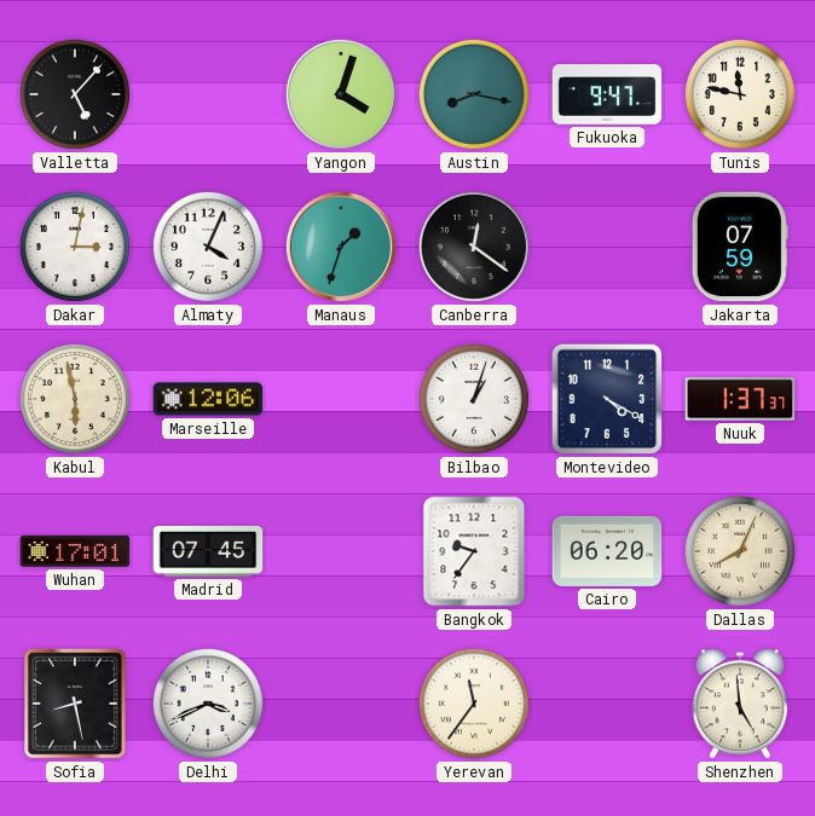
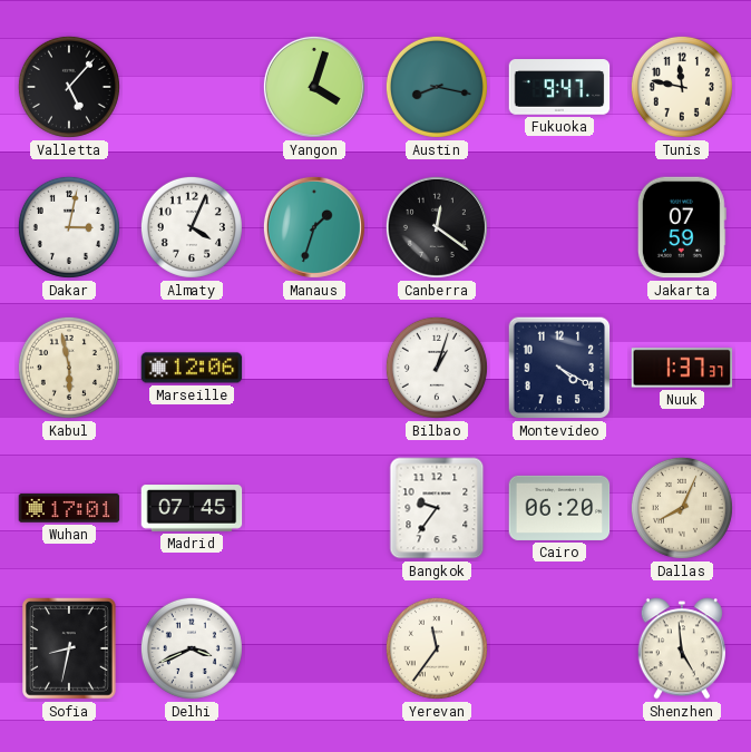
Sofia: 8:28 -> 8:32
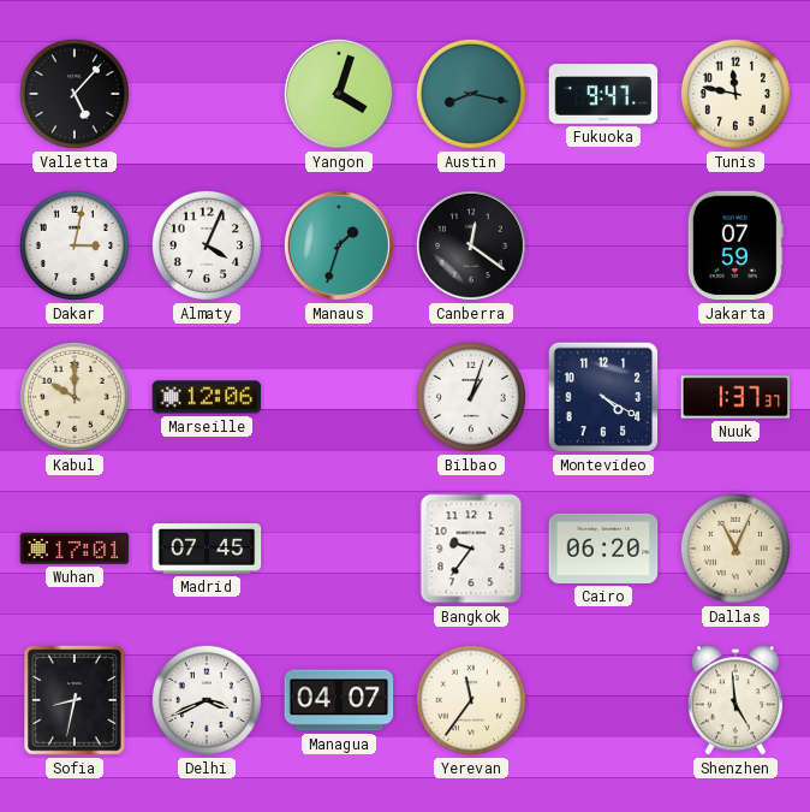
Kabul: 5:58 -> 10:00
Dallas: 8:04 -> 11:04
Managua: none -> 04:07
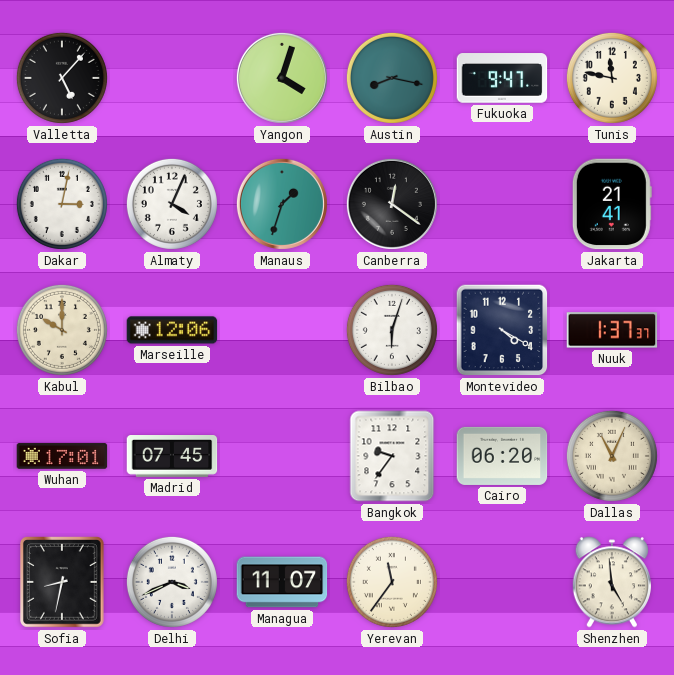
Jakarta: 07:59 -> 21:41
Bilbao: 1:03 -> 6:03
Managua: 04:07 -> 11:07
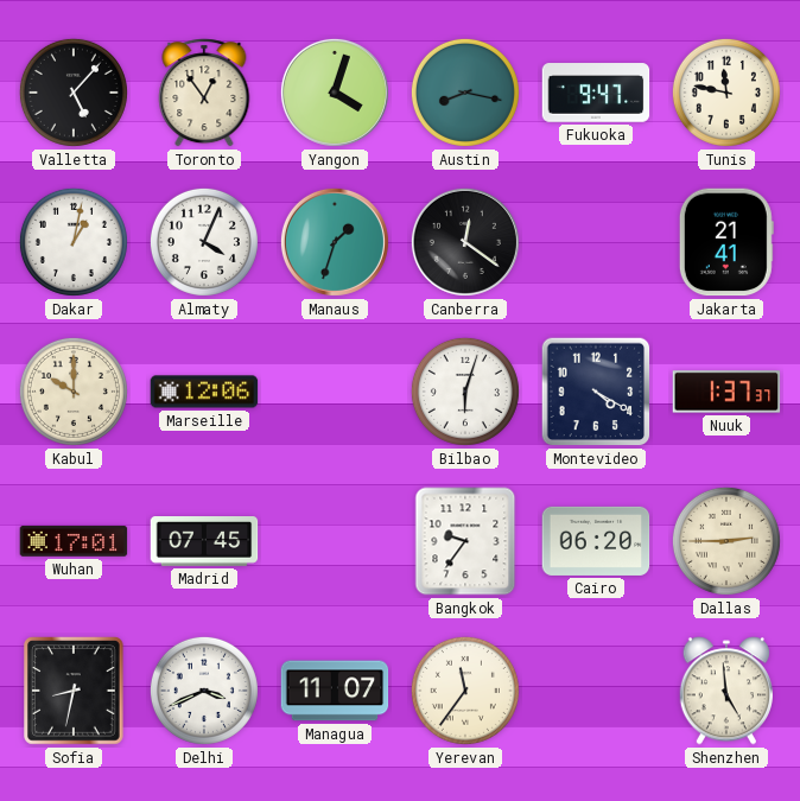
Toronto: none -> 12:54
Dakar: 3:02 -> 1:02
Dallas: 11:04 -> 2:45
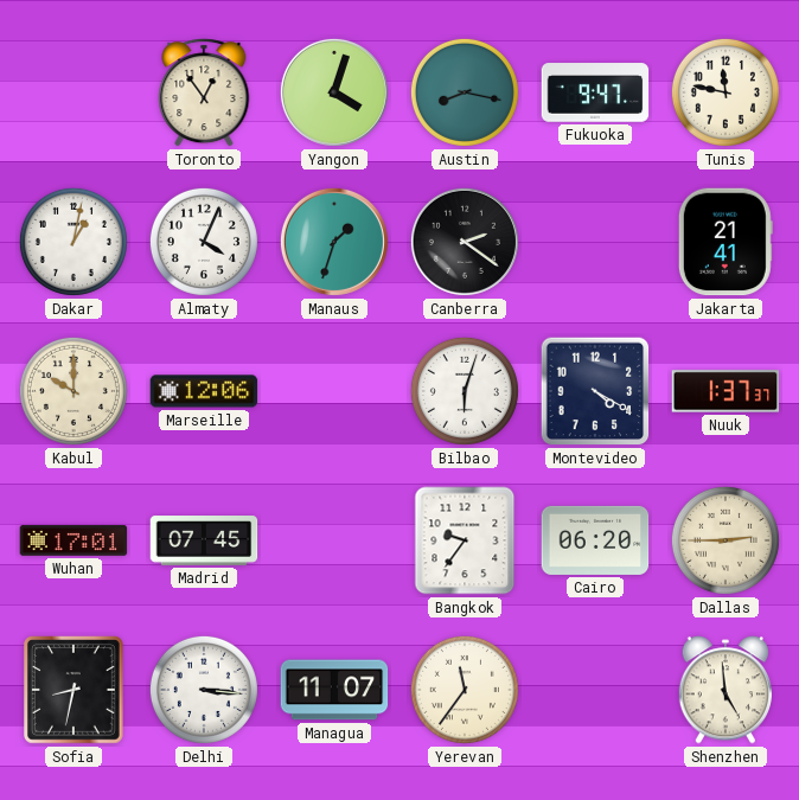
Valletta: 5:07 -> none
Canberra: 12:21 -> 2:21
Delhi: 3:41 -> 3:16
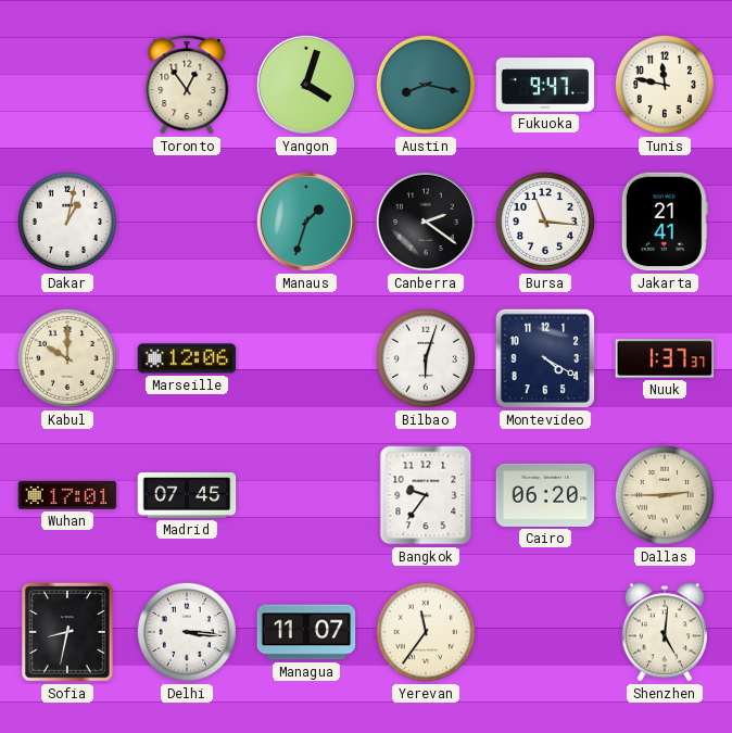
Almaty: 4:04 -> none
Bursa: none -> 11:16
Shenzhen: 4:59 -> 5:01
